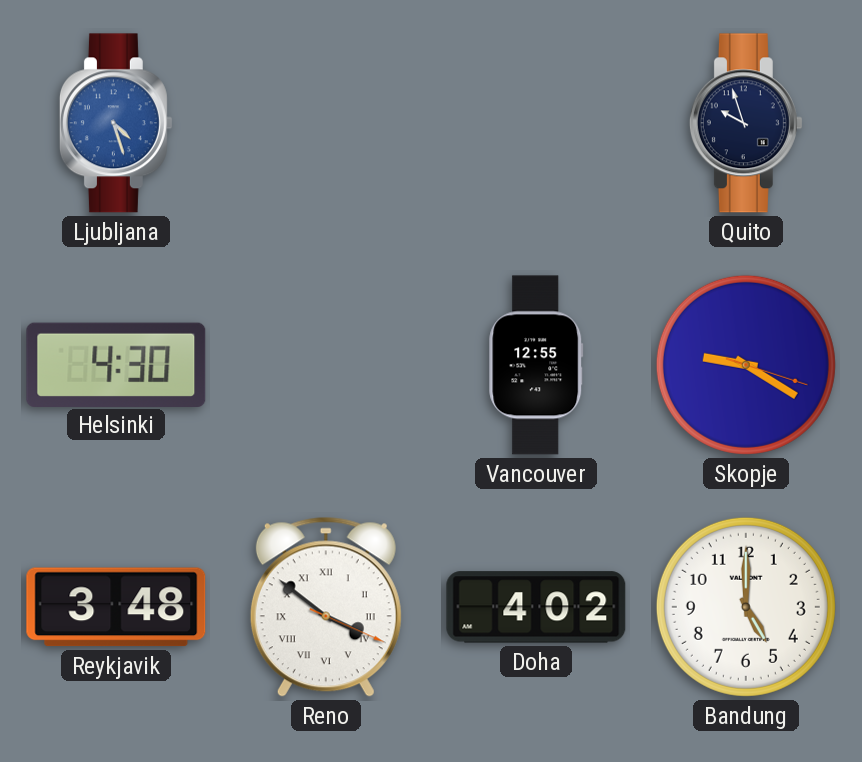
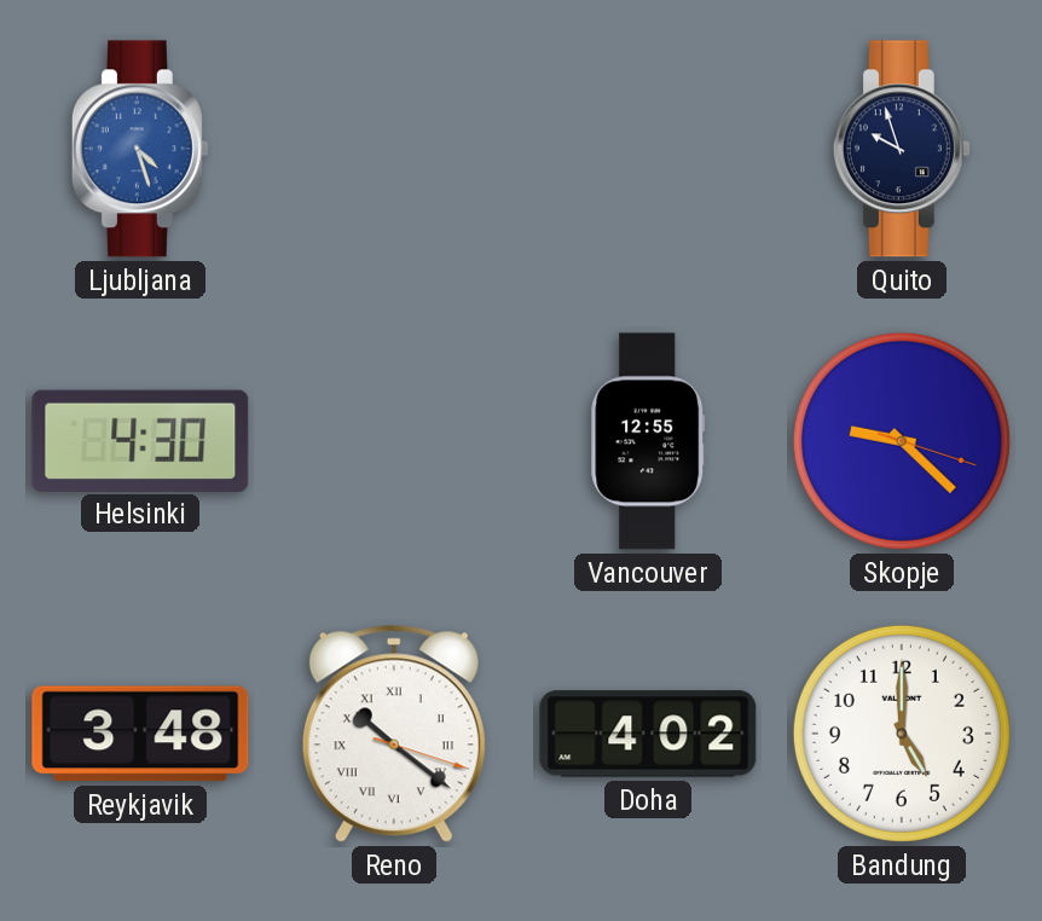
Skopje: 9:20 -> 9:22
Reno: 3:51 -> 10:21
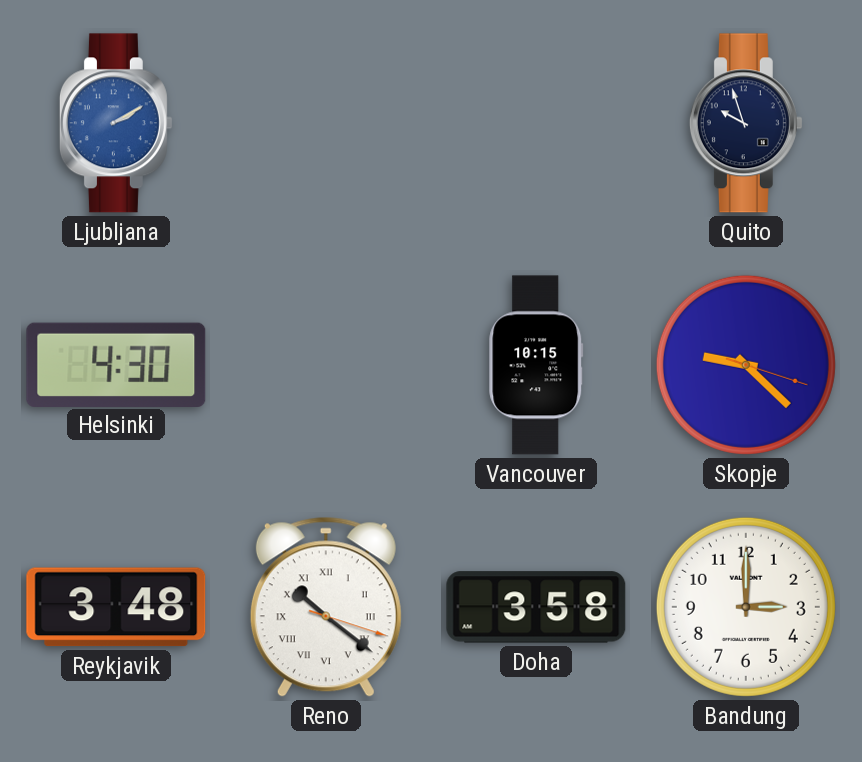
Ljubljana: 4:27 -> 2:10
Vancouver: 12:55 -> 10:15
Doha: 4:02 -> 3:58
Bandung: 5:00 -> 3:00
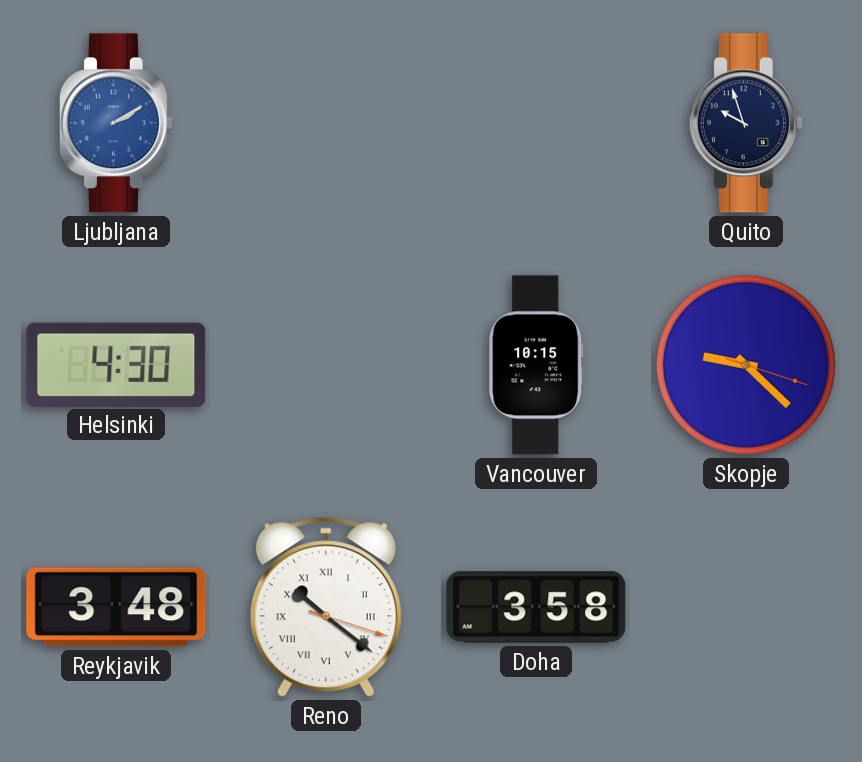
Bandung: 3:00 -> none
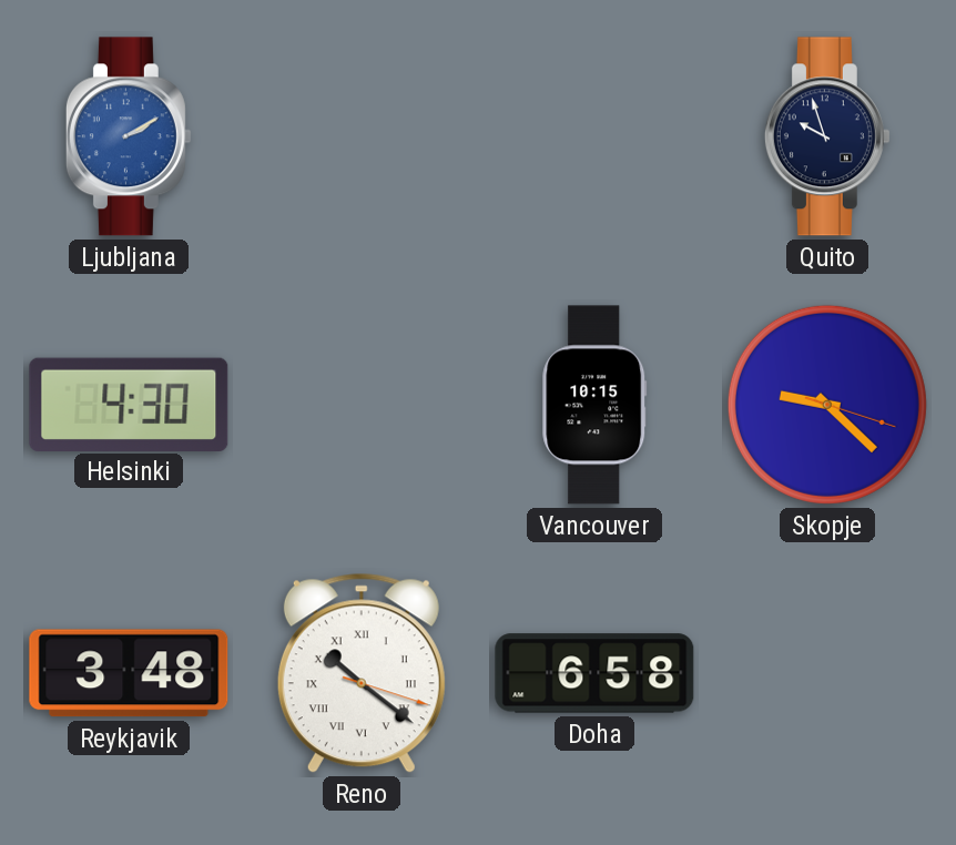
Doha: 3:58 -> 6:58
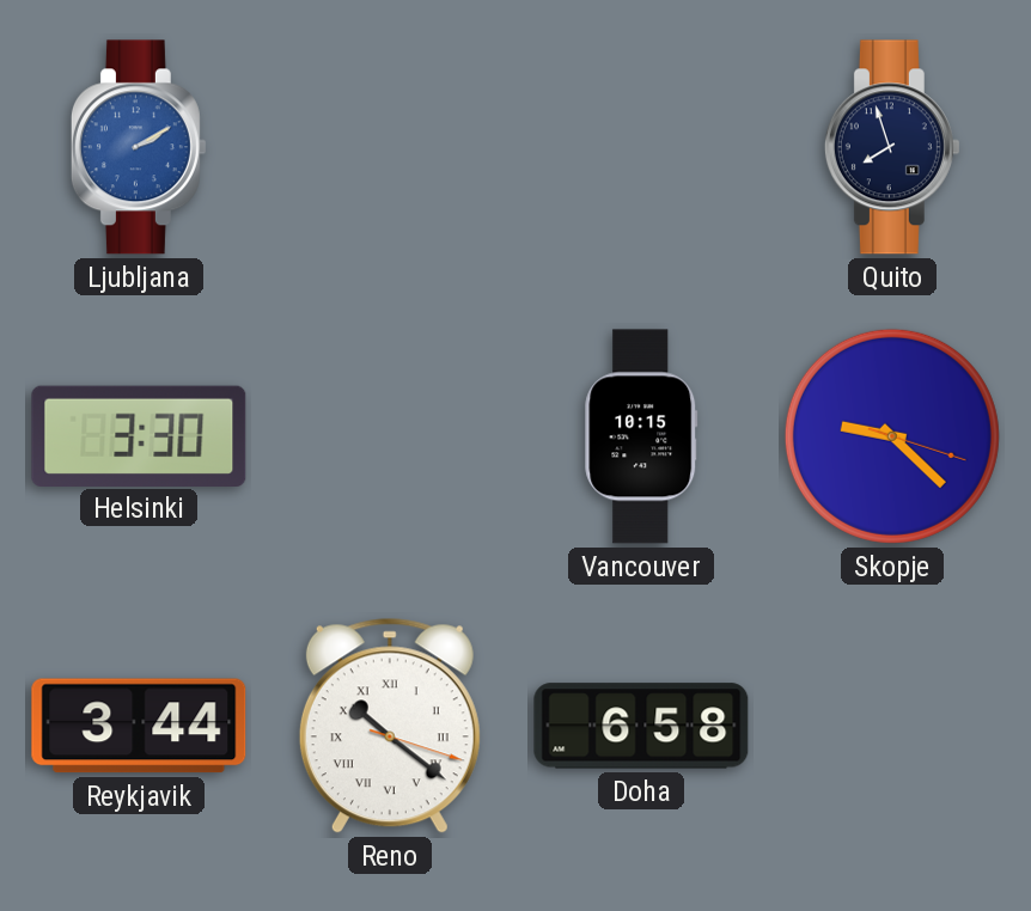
Quito: 9:57 -> 7:57
Helsinki: 4:30 -> 3:30
Reykjavik: 3:48 -> 3:44
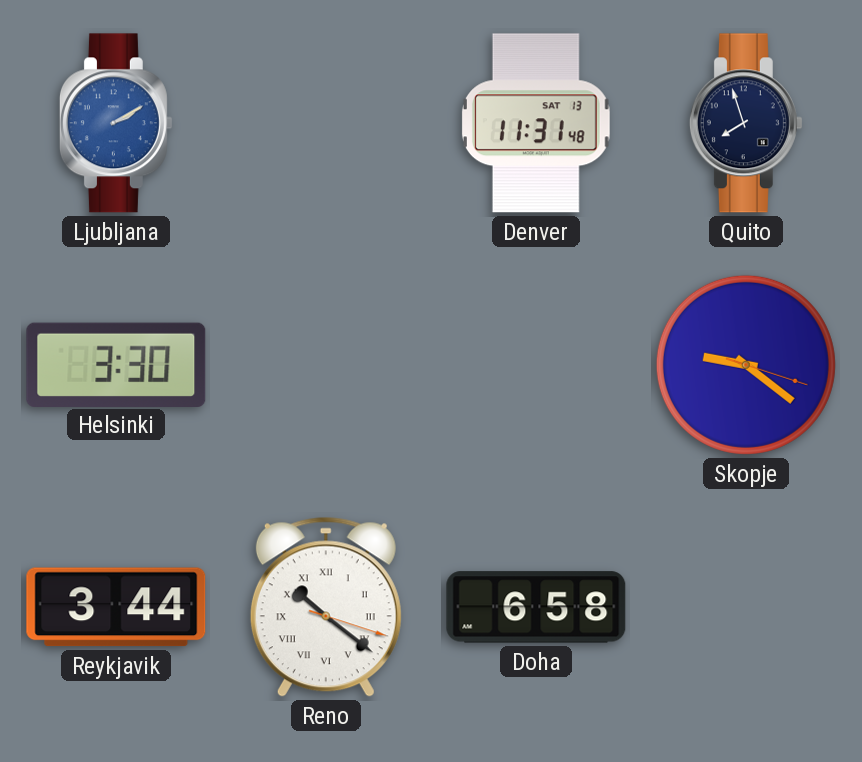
Denver: none -> 11:31
Vancouver: 10:15 -> none
Skopje: 9:22 -> 9:21
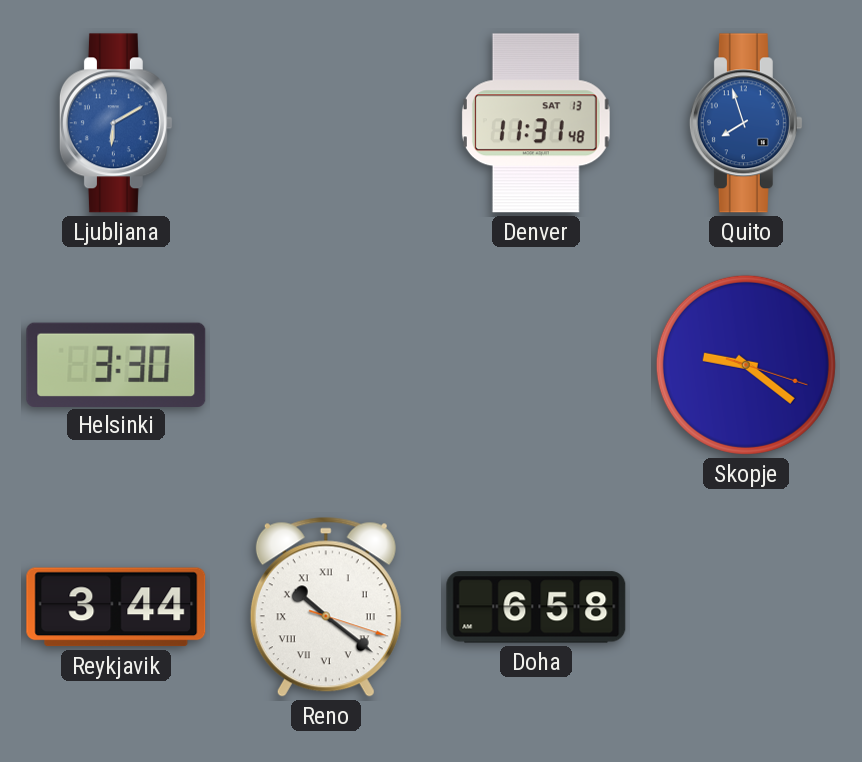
Ljubljana: 2:10 -> 6:10
Quito dial: navy -> blue
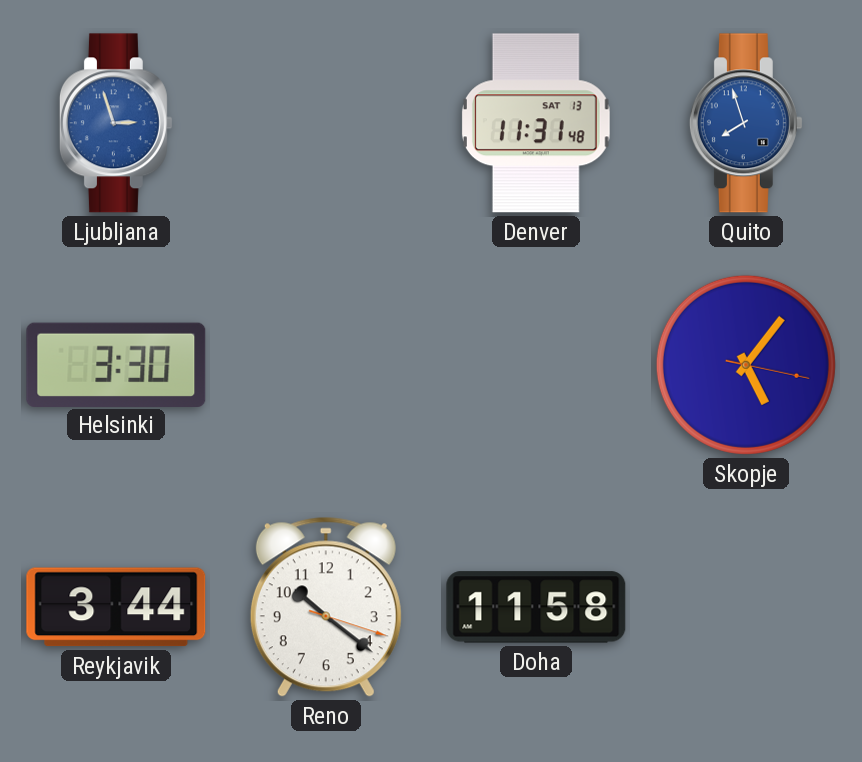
Ljubljana: 6:10 -> 2:57
Skopje: 9:21 -> 5:06
Reno numerals: Roman -> Arabic
Doha: 6:58 -> 11:58
